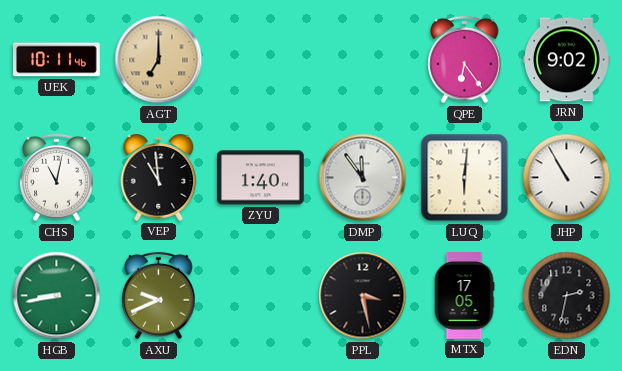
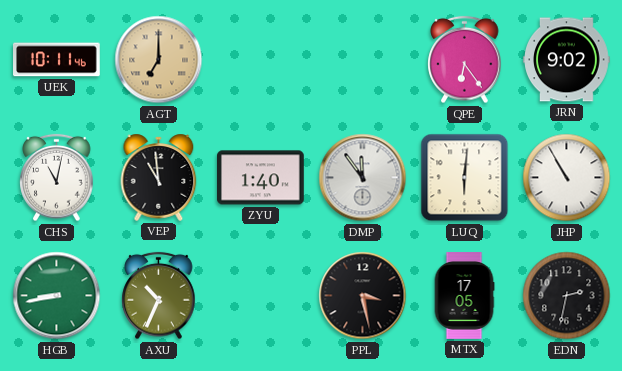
AXU: 9:41 -> 10:34
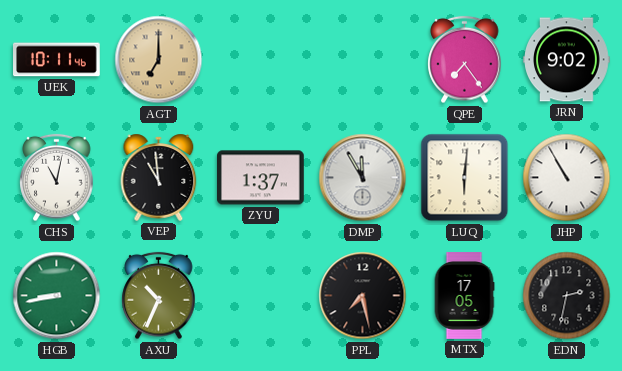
QPE: 6:24 -> 7:24
ZYU: 1:40 -> 1:37
DMP: 11:54 -> 11:55
PPL: 3:28 -> 7:28
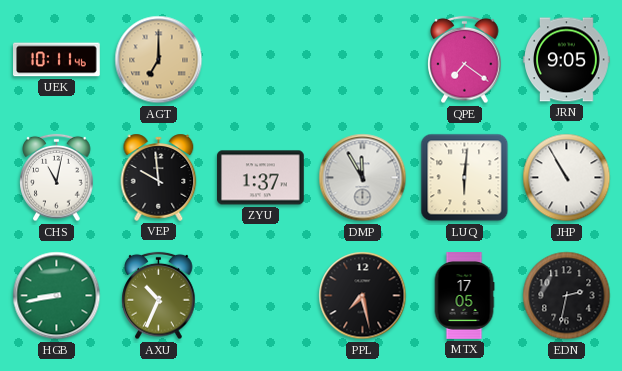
QPE: 7:24 -> 7:21
JRN: 9:02 -> 9:05
VEP: 10:59 -> 9:59
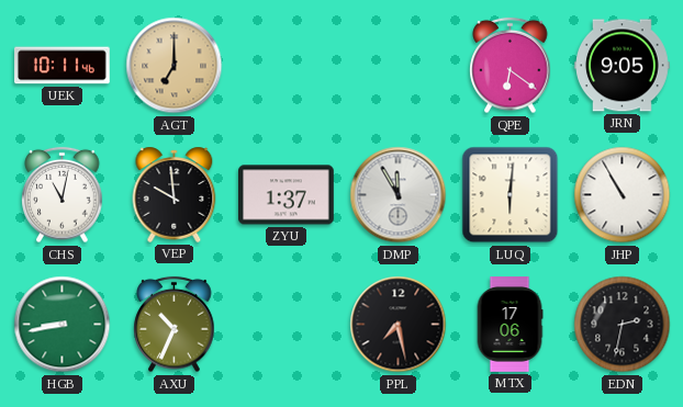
QPE: 7:21 -> 6:21
MTX: 17:05 -> 17:06
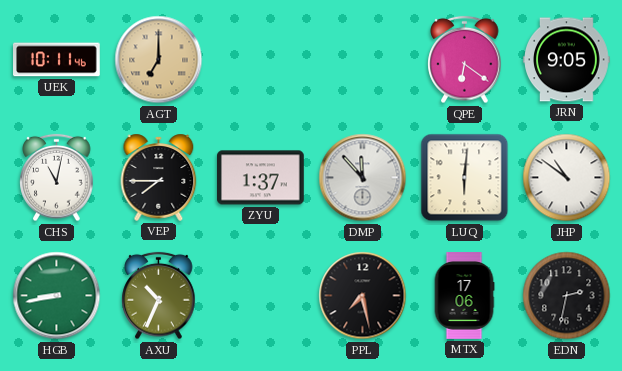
VEP: 9:59 -> 7:45
DMP: 11:55 -> 11:53
JHP: 10:55 -> 10:51
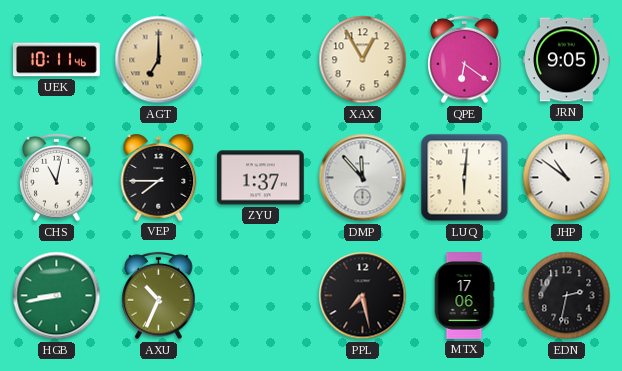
XAX: none -> 12:55
